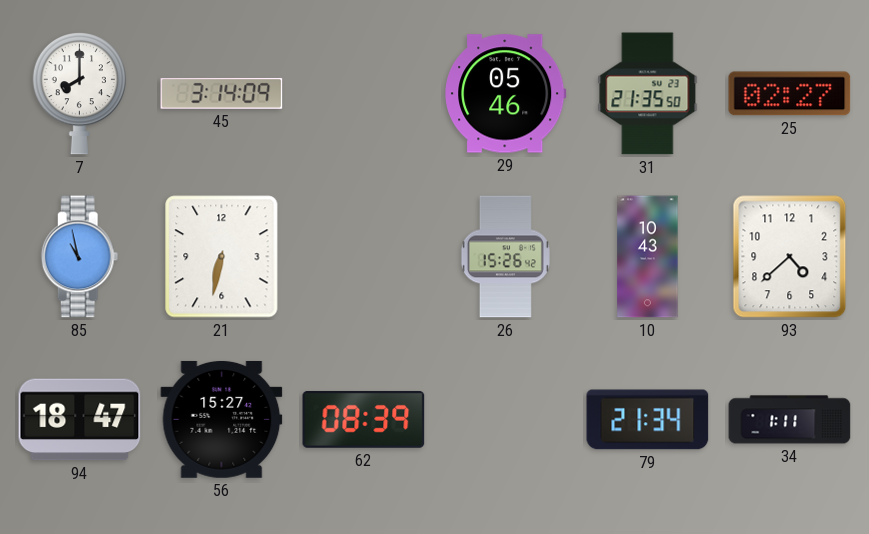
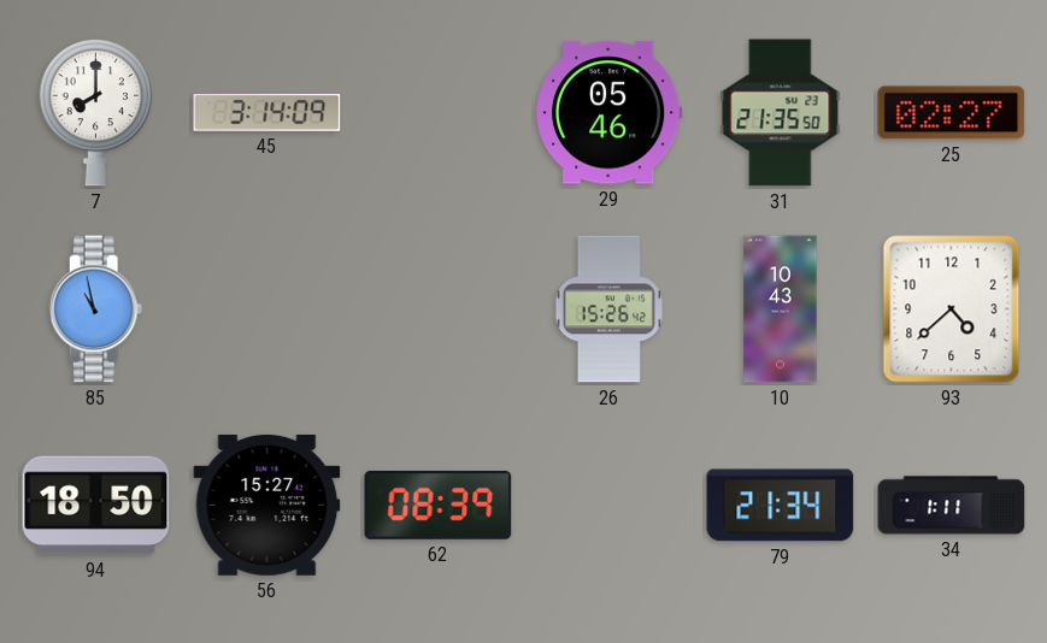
21: 6:32 -> none
94: 18:47 -> 18:50
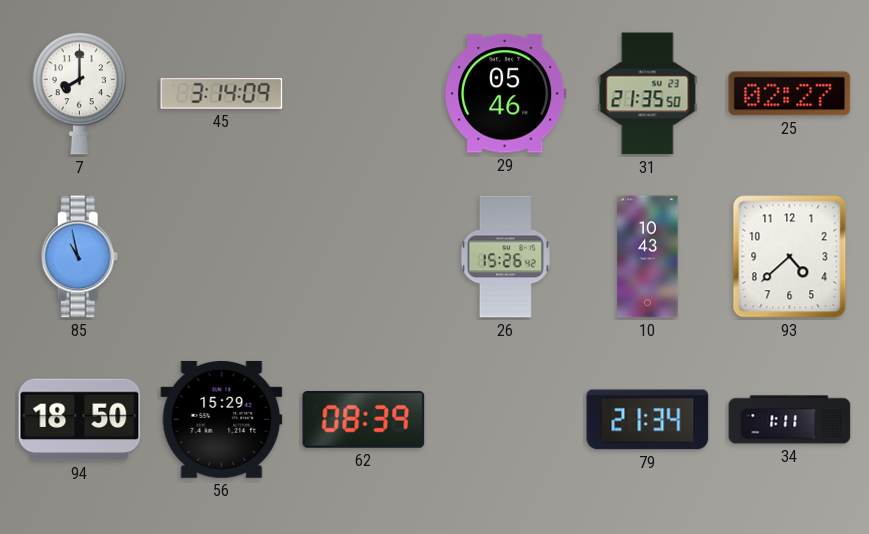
56: 15:27 -> 15:29
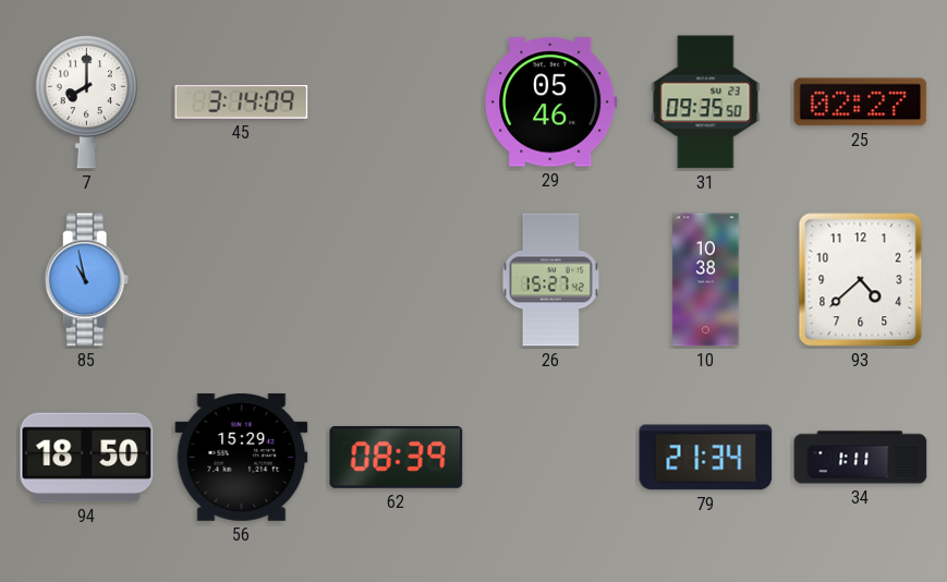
31: 21:35 -> 09:35
26: 15:26 -> 15:27
10: 10:43 -> 10:38
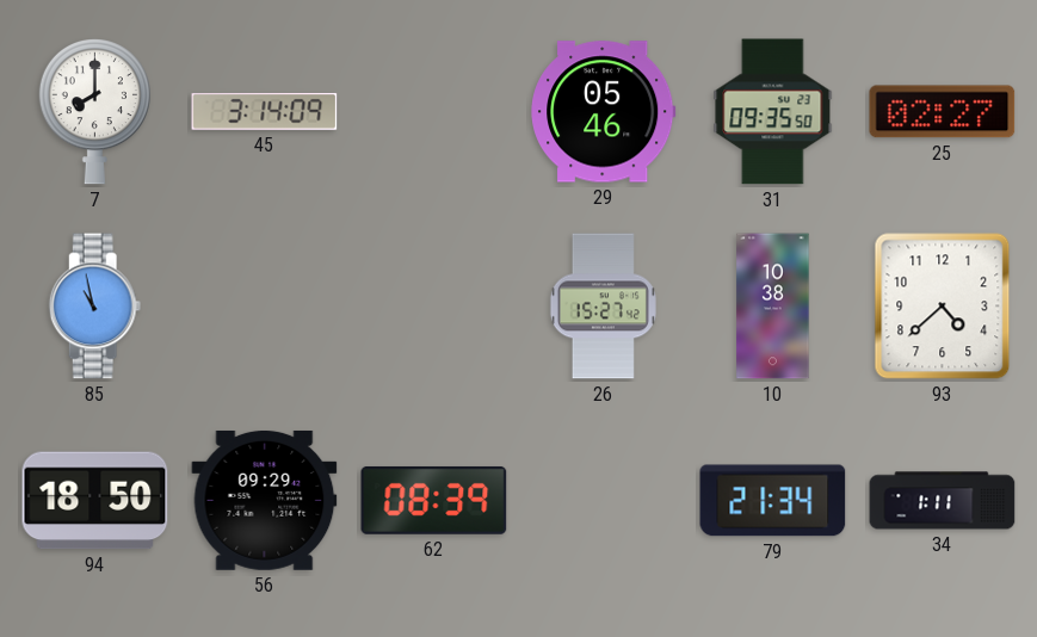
56: 15:29 -> 09:29
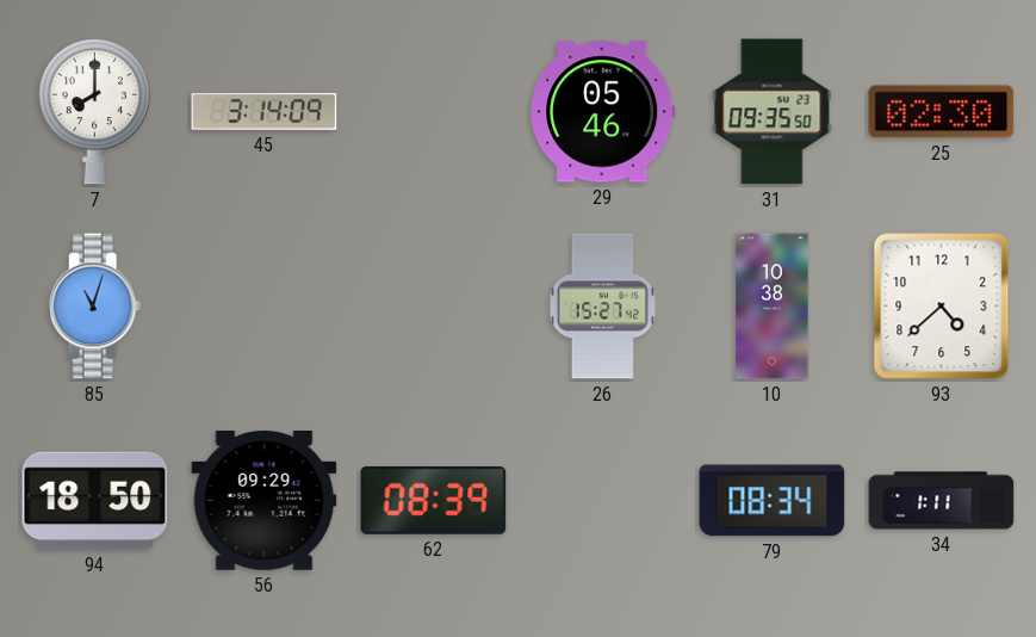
25: 02:27 -> 02:30
85: 10:58 -> 11:03
79: 21:34 -> 08:34
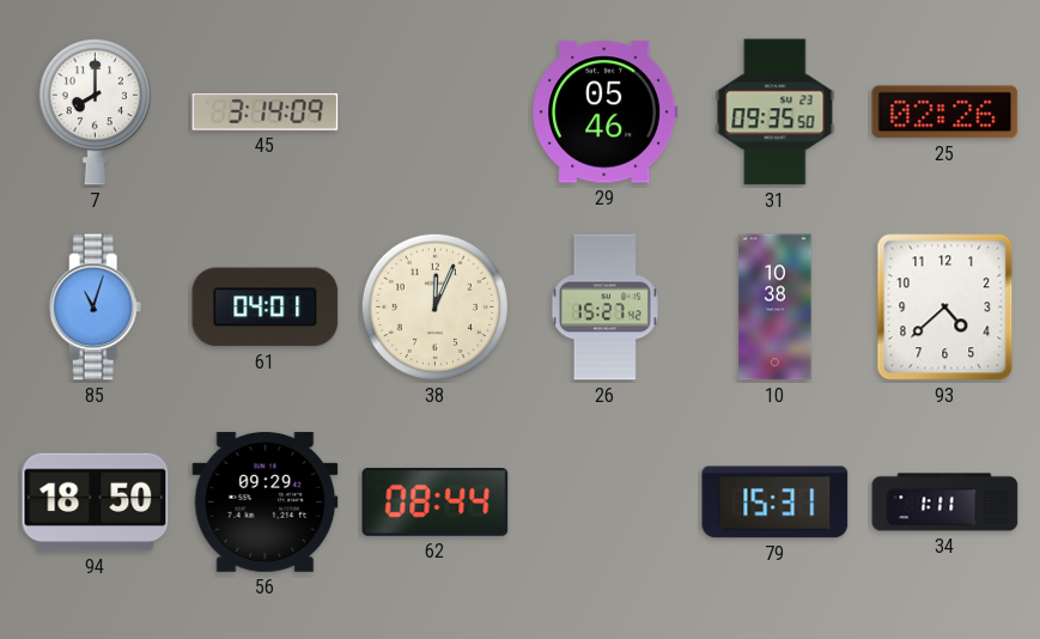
25: 02:30 -> 02:26
61: none -> 04:01
38: none -> 12:04
62: 08:39 -> 08:44
79: 08:34 -> 15:31
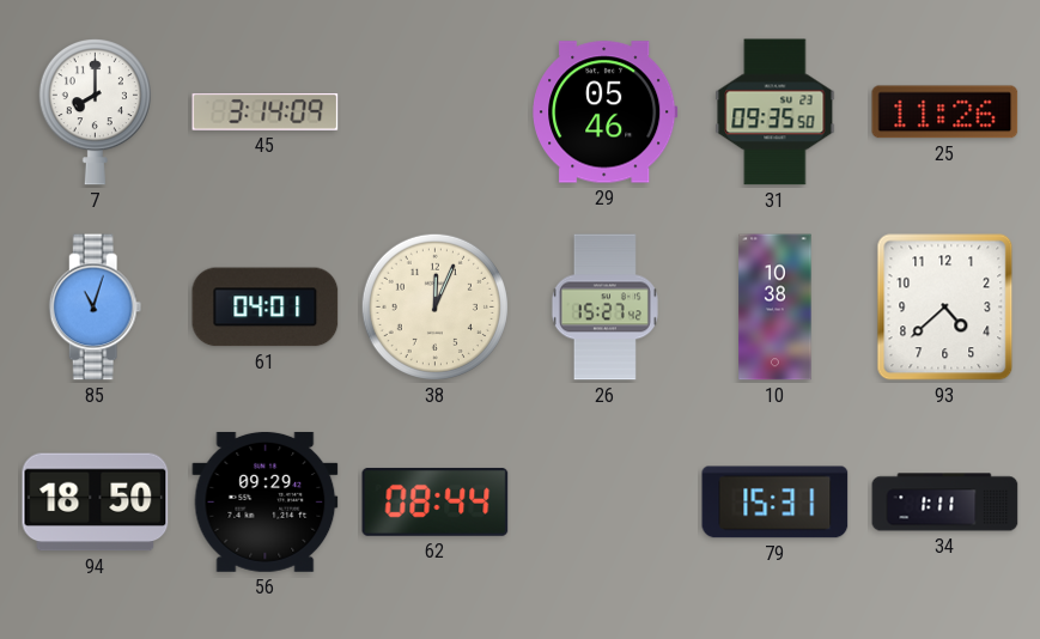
25: 02:26 -> 11:26
